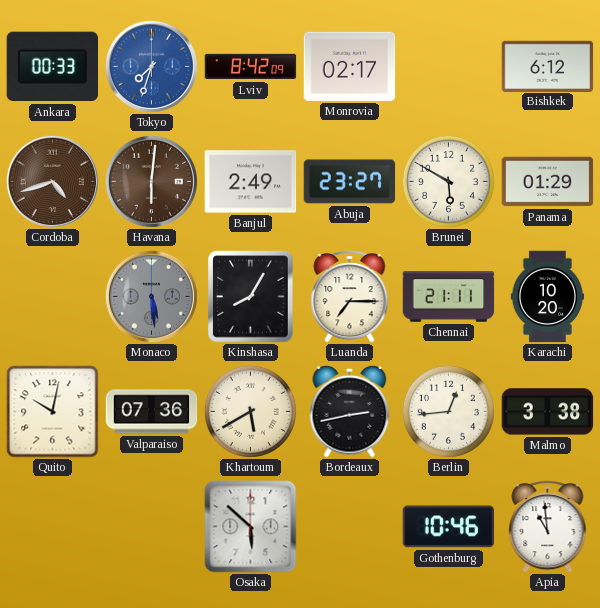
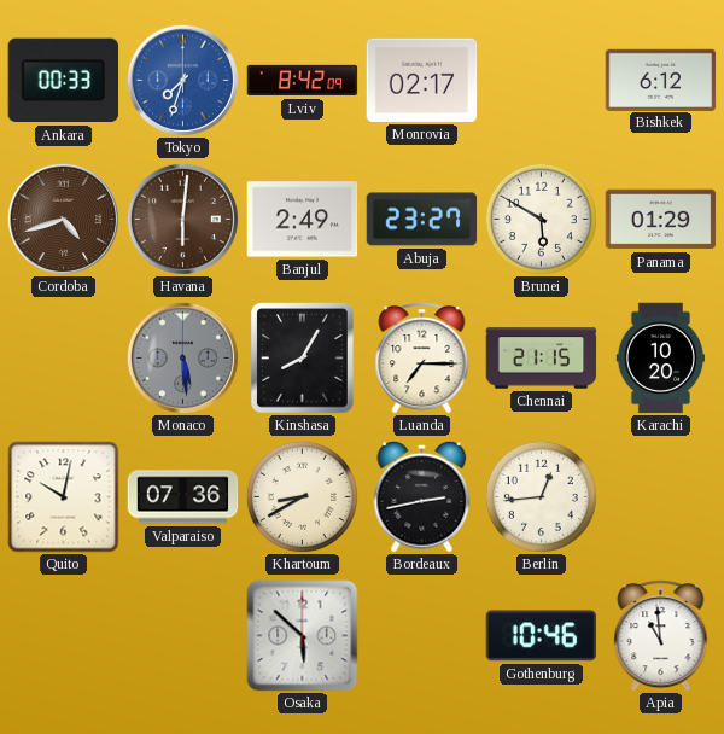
Chennai: 21:11 -> 21:15
Khartoum: 5:40 -> 8:40
Malmo: 3:38 -> none
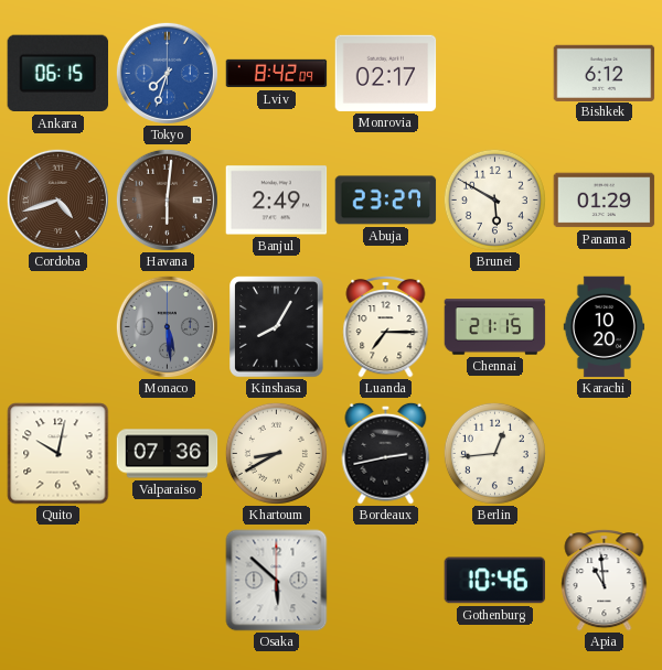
Ankara: 00:33 -> 06:15
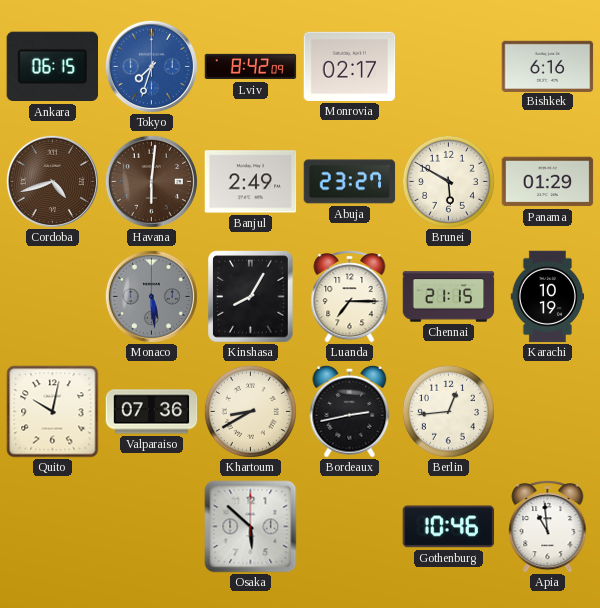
Bishkek: 6:12 -> 6:16
Karachi: 10:20 -> 10:19
